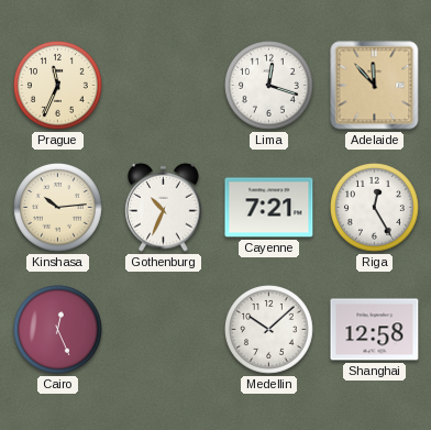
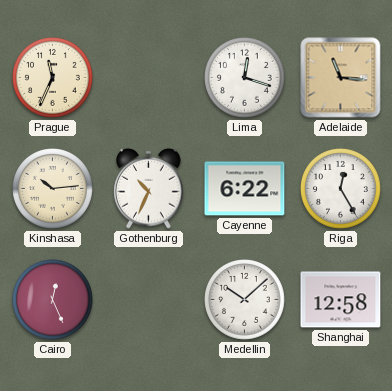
Adelaide: 11:53 -> 11:16
Cayenne: 7:21 -> 6:22
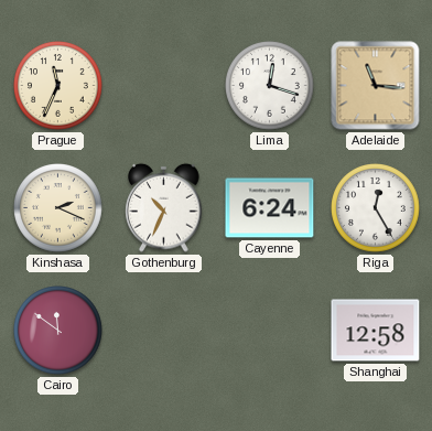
Kinshasa: 10:14 -> 2:19
Cayenne: 6:22 -> 6:24
Cairo: 12:26 -> 11:51
Medellin: 10:08 -> none
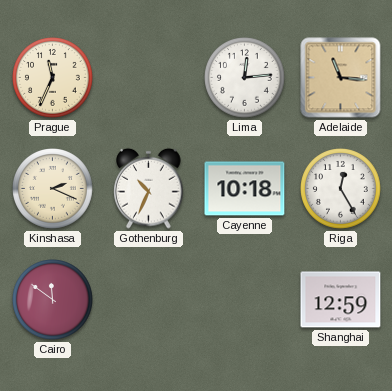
Lima: 12:18 -> 12:14
Cayenne: 6:24 -> 10:18
Shanghai: 12:58 -> 12:59
